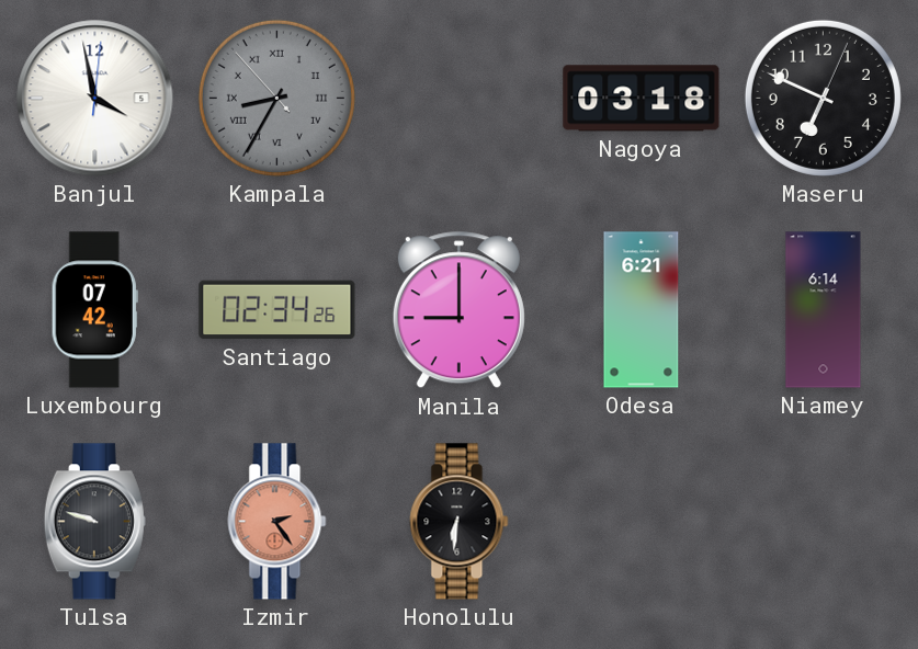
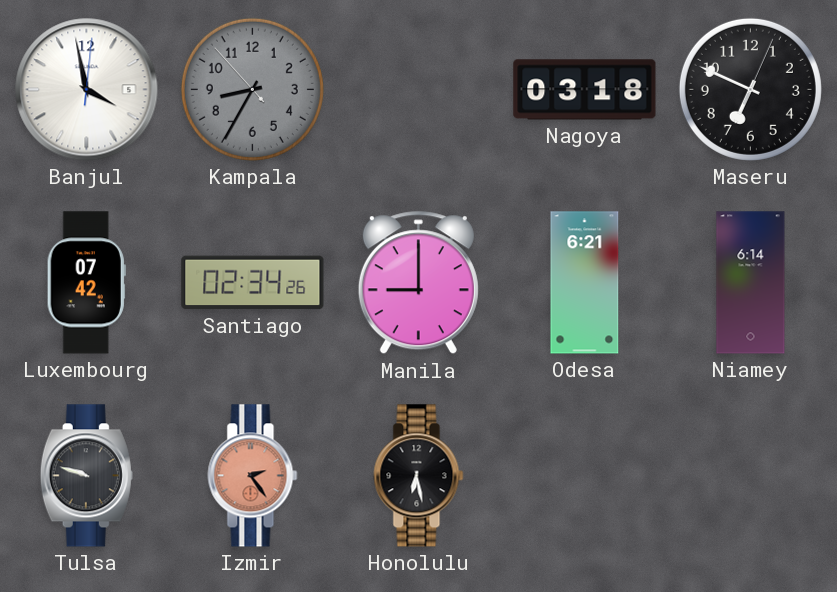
Kampala numerals: Roman -> Arabic
Honolulu: 6:31 -> 6:28
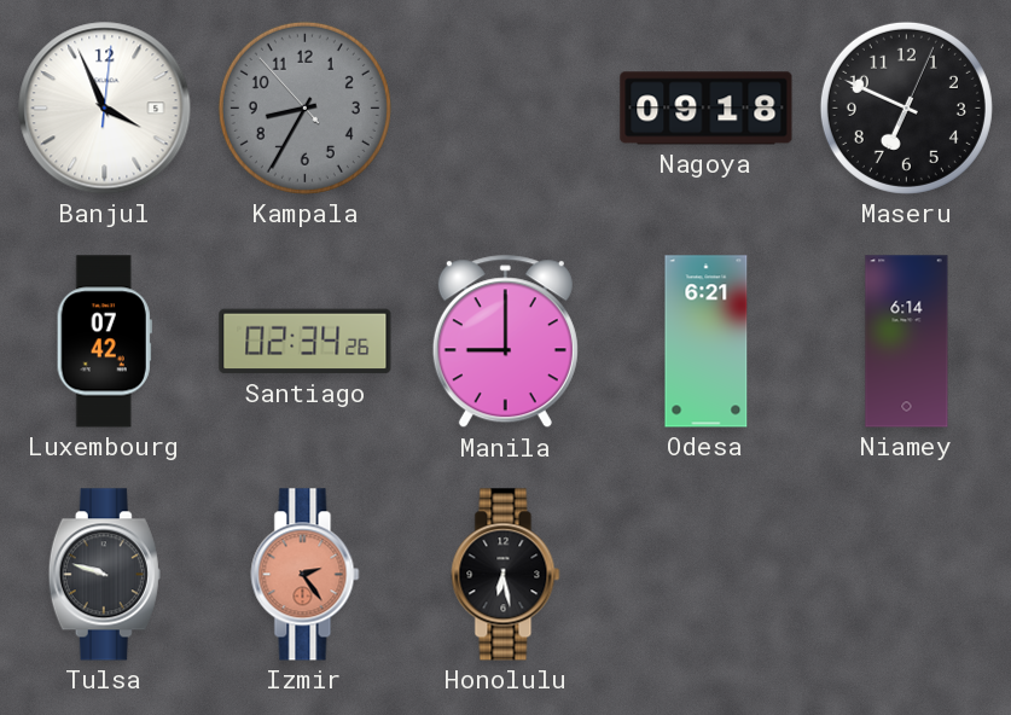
Banjul: 3:58 -> 3:56
Nagoya: 03:18 -> 09:18
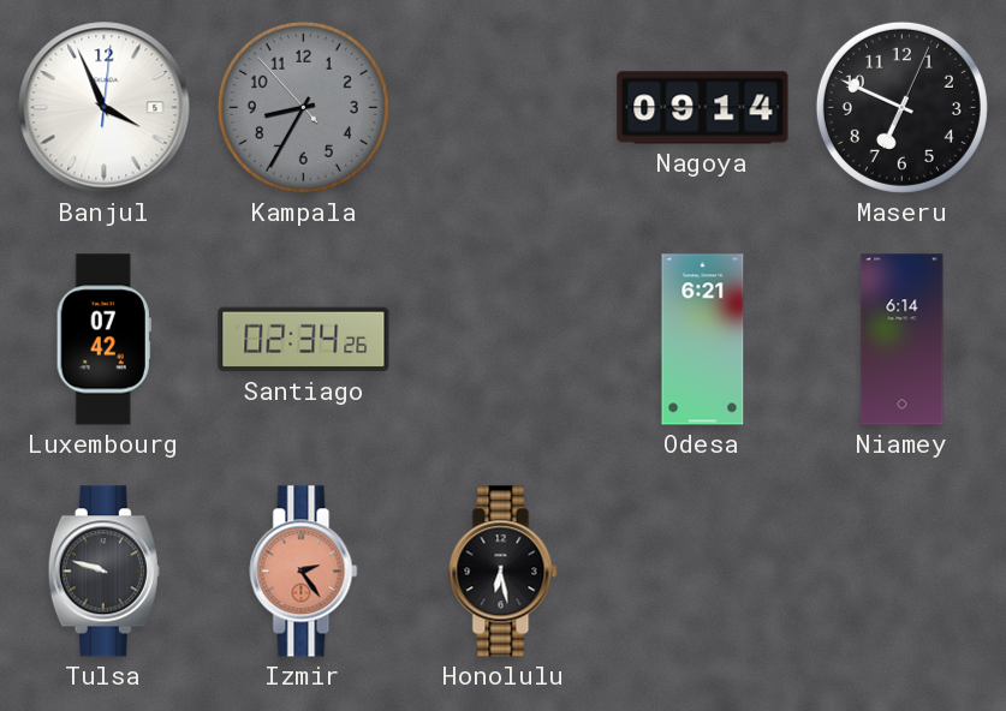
Nagoya: 09:18 -> 09:14
Manila: 9:00 -> none
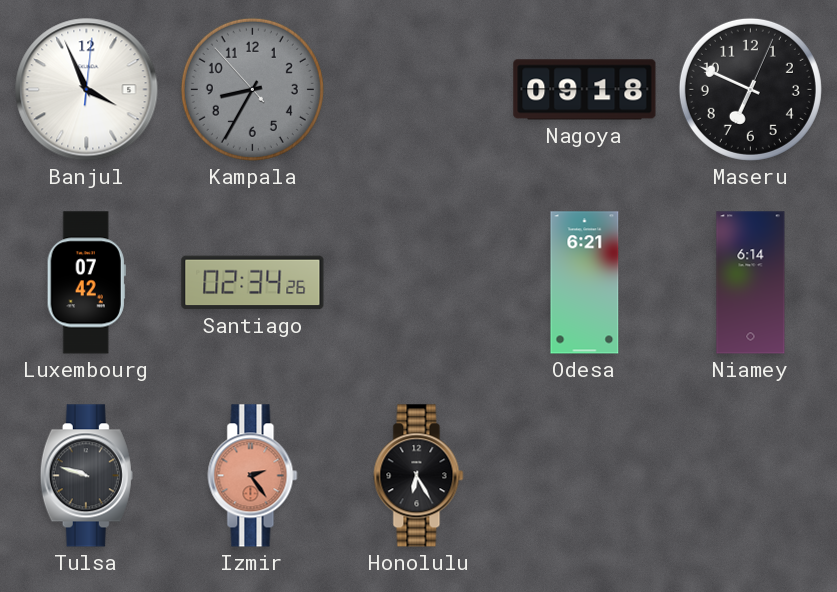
Nagoya: 09:14 -> 09:18
Honolulu: 6:28 -> 6:25
